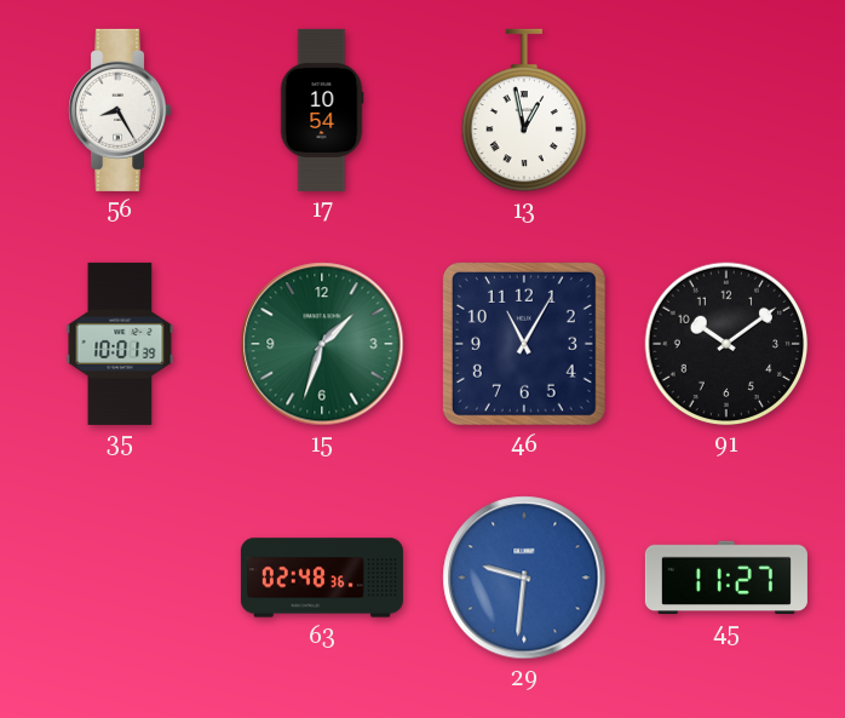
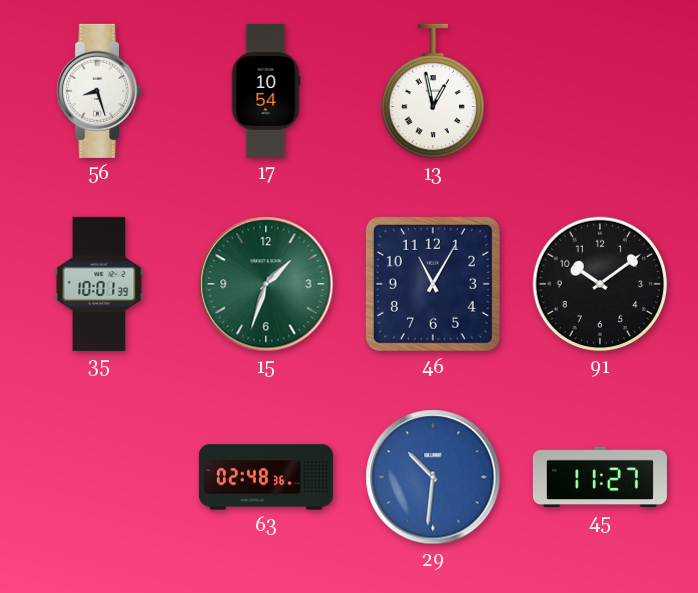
56: 8:25 -> 8:27
29: 9:31 -> 10:31
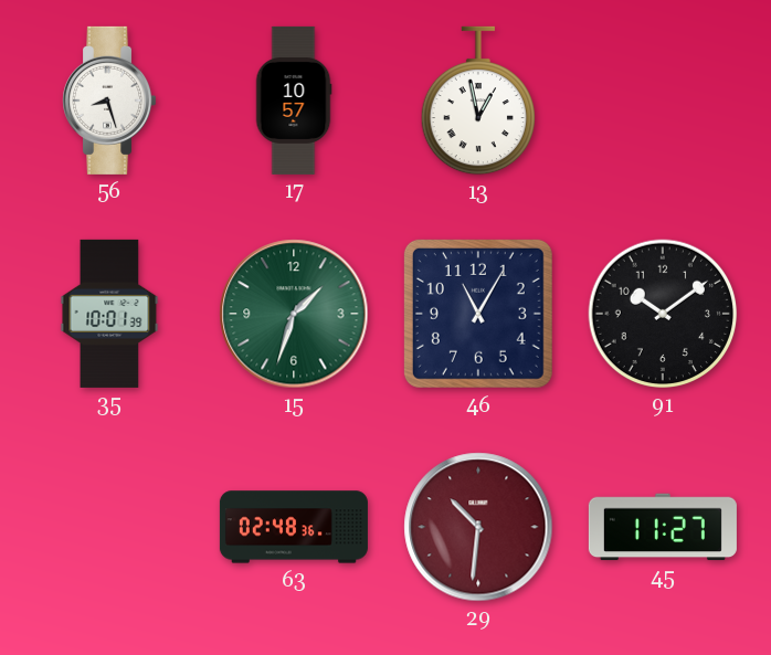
17: 10:54 -> 10:57
29 dial: blue -> burgundy
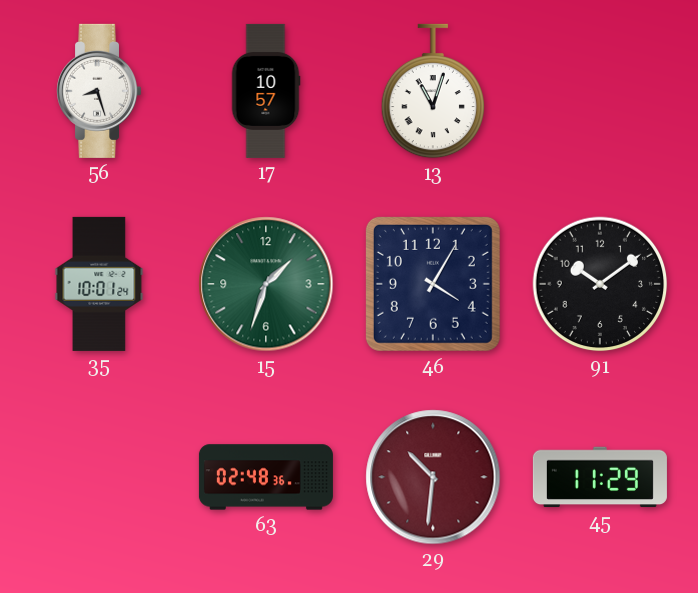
13: 12:58 -> 11:03
35: 10:01:39 -> 10:01:24
46: 11:05 -> 4:05
45: 11:27 -> 11:29
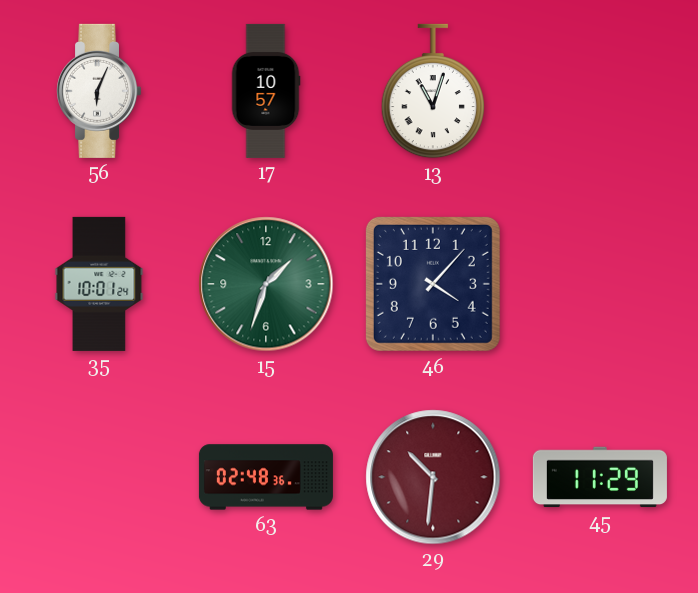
56: 8:27 -> 6:04
46: 4:05 -> 4:07
91: 10:09 -> none
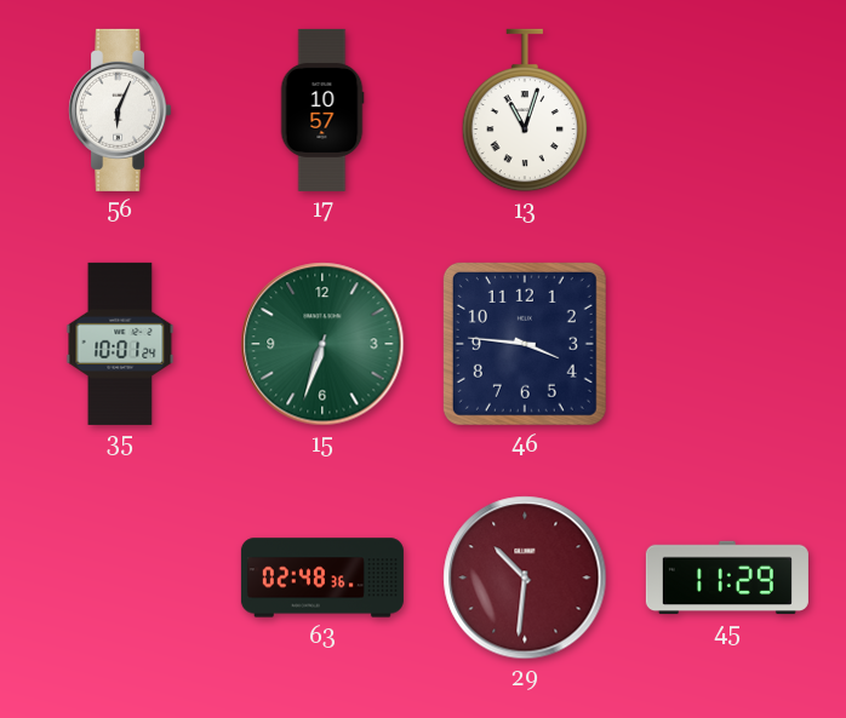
15: 1:33 -> 6:33
46: 4:07 -> 3:46
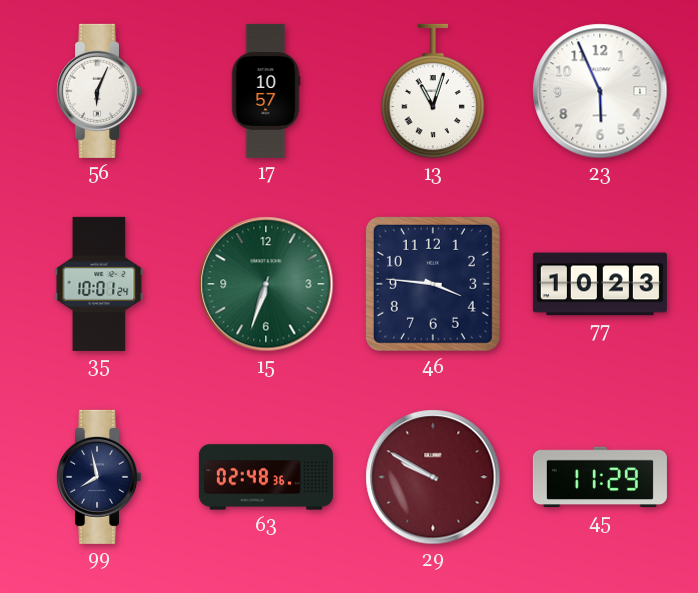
23: none -> 5:56
77: none -> 10:23
99: none -> 7:58
29: 10:31 -> 9:50
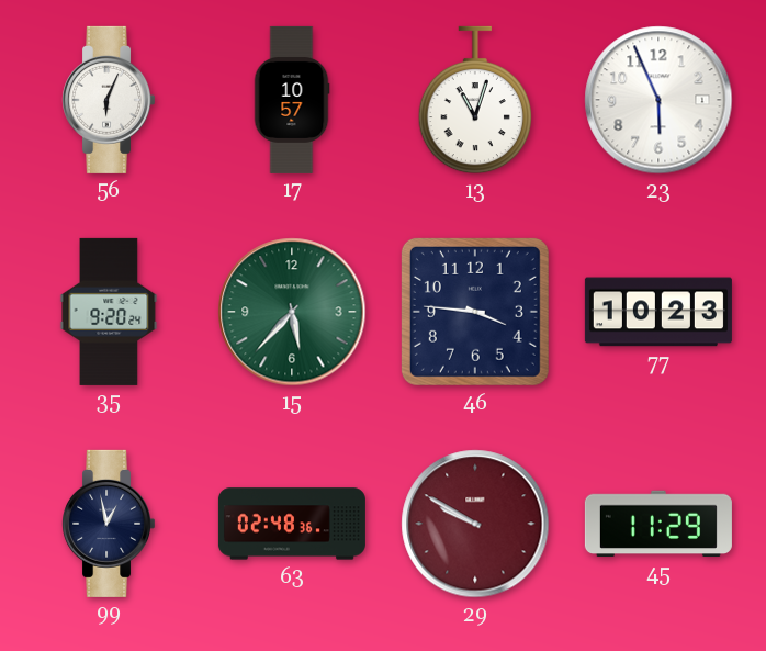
35: 10:01 -> 9:20
15: 6:33 -> 5:37
99: 7:58 -> 12:58
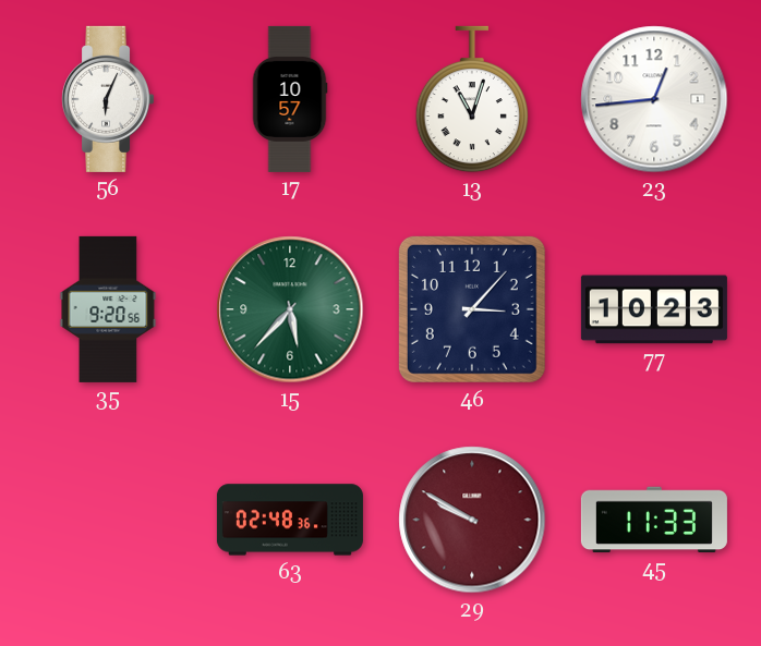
23: 5:56 -> 12:44
35: 9:20:24 -> 9:20:56
46: 3:46 -> 3:07
99: 12:58 -> none
45: 11:29 -> 11:33
